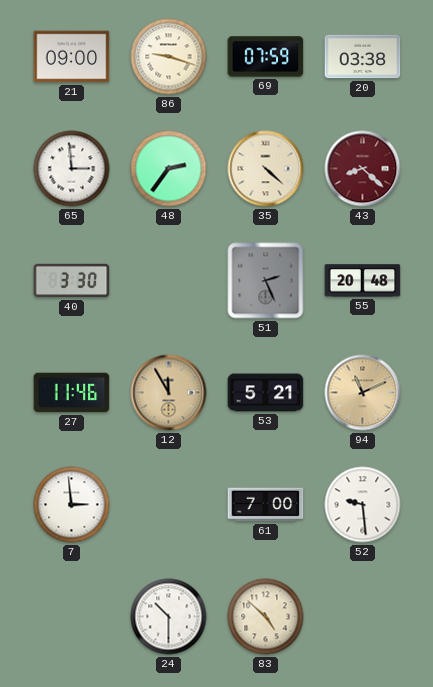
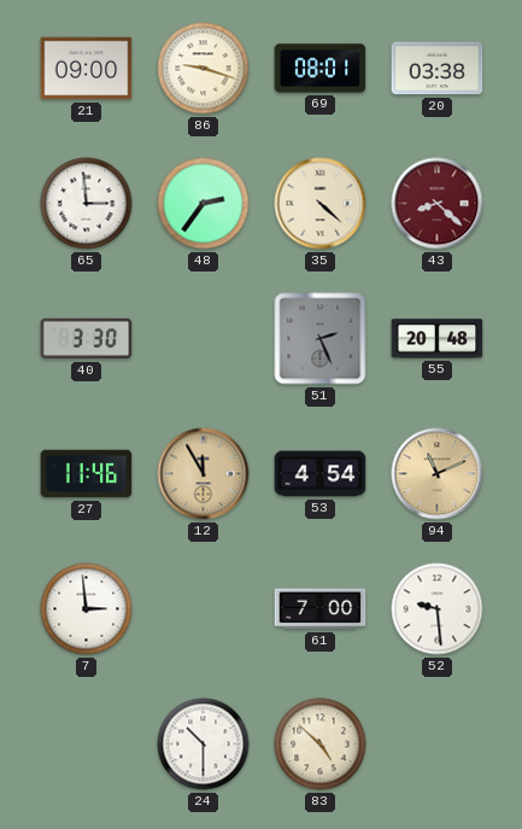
69: 07:59 -> 08:01
53: 5:21 -> 4:54
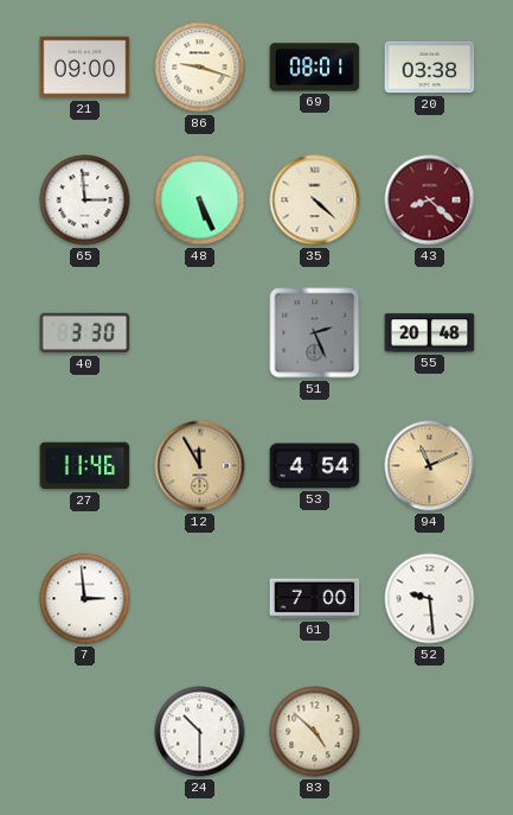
48: 2:36 -> 5:26
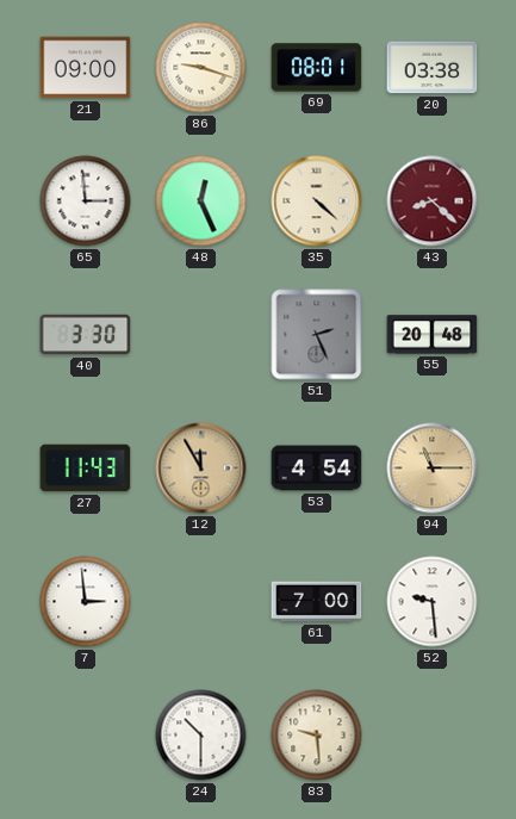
48: 5:26 -> 12:26
27: 11:46 -> 11:43
94: 11:11 -> 11:15
83: 4:52 -> 9:29
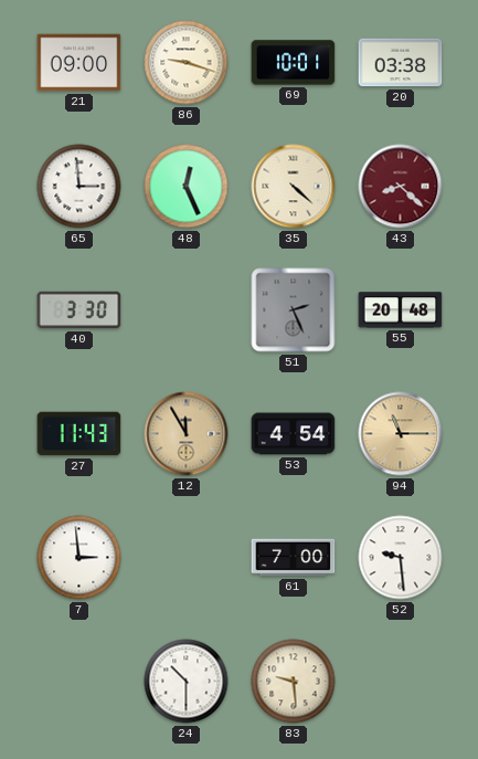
69: 08:01 -> 10:01
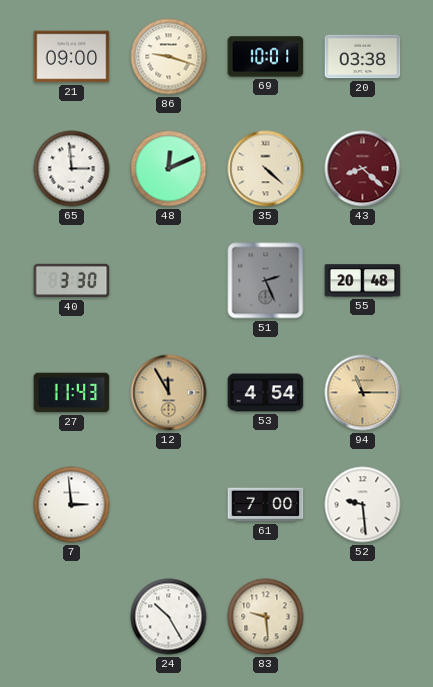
48: 12:26 -> 12:11
24: 10:30 -> 10:25
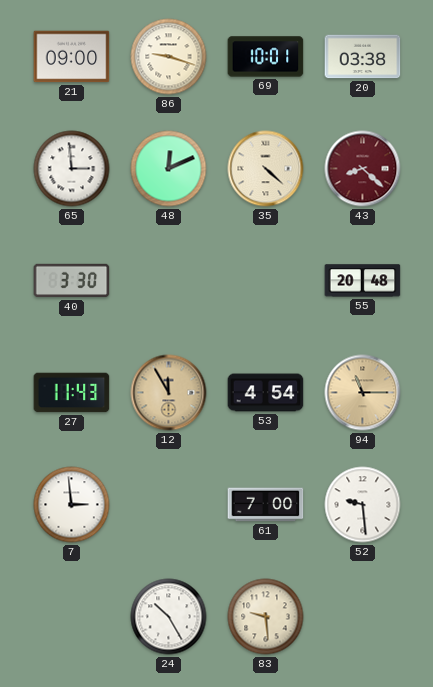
51: 2:26 -> none
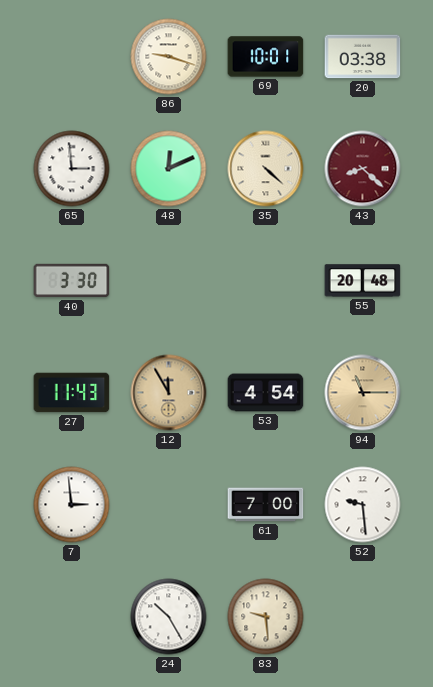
21: 09:00 -> none
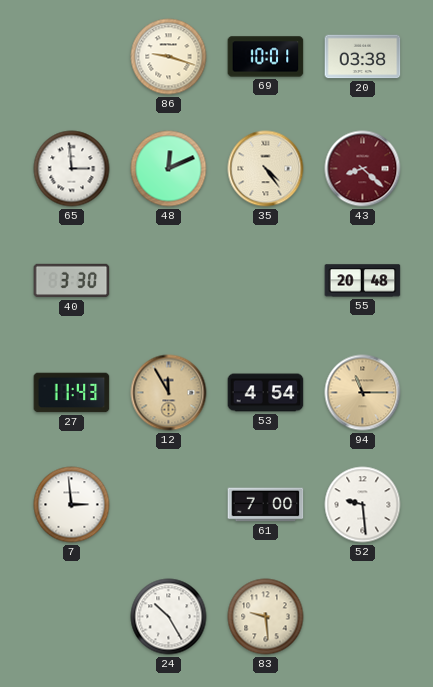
35: 4:22 -> 4:24
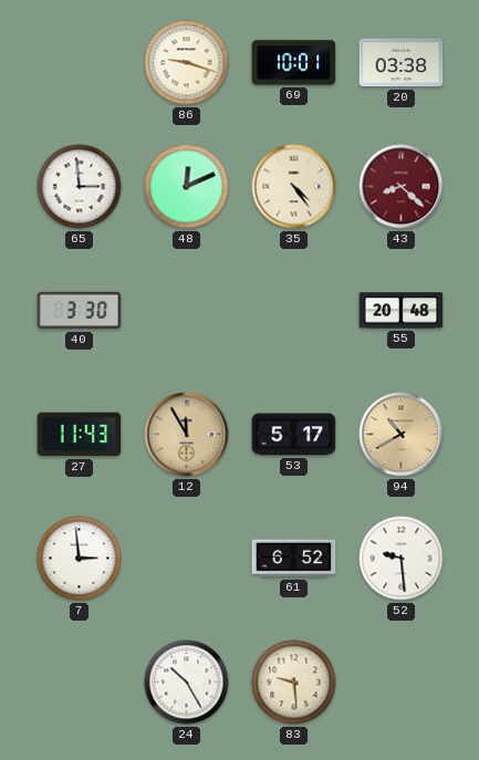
53: 4:54 -> 5:17
94: 11:15 -> 10:40
61: 7:00 -> 6:52
